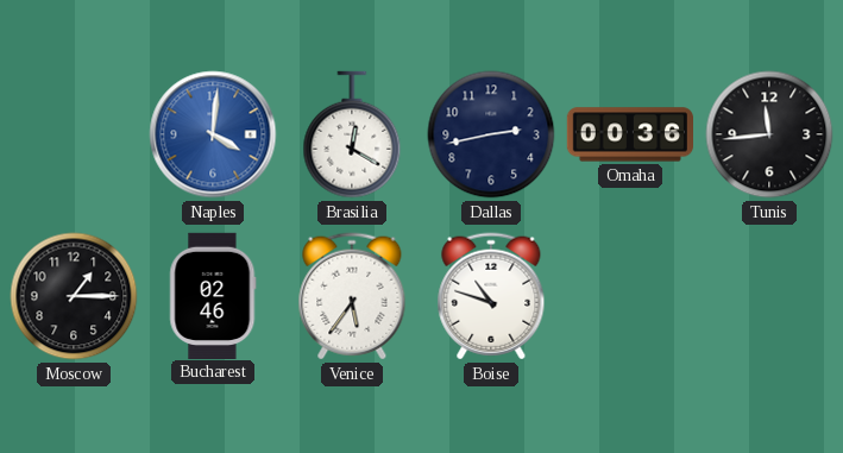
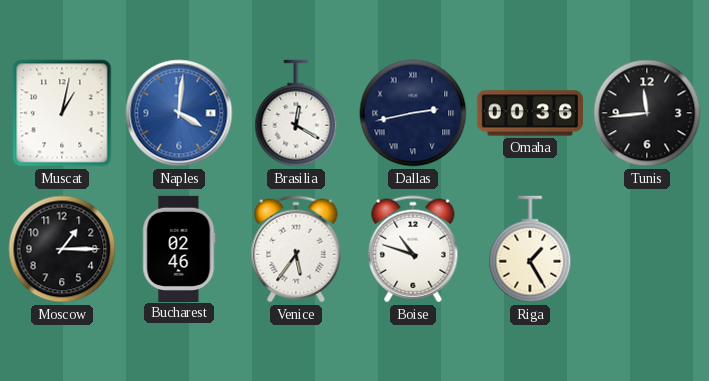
Muscat: none -> 1:02
Dallas numerals: Arabic -> Roman
Riga: none -> 1:25
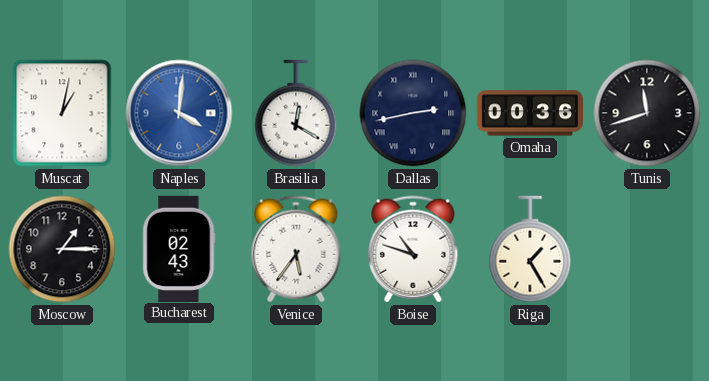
Tunis: 11:44 -> 11:42
Bucharest: 02:46 -> 02:43
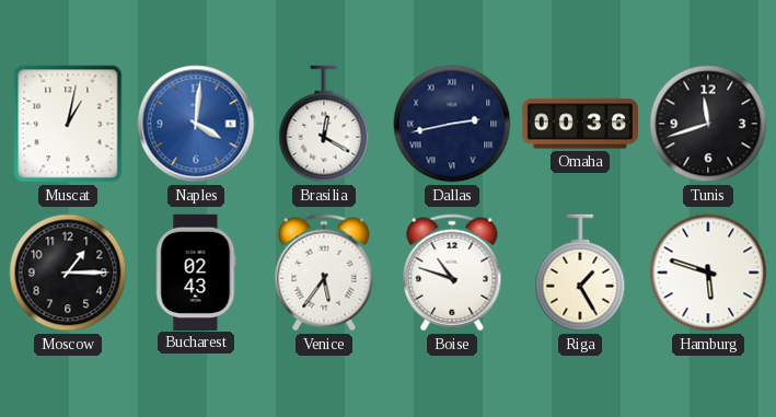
Hamburg: none -> 5:48
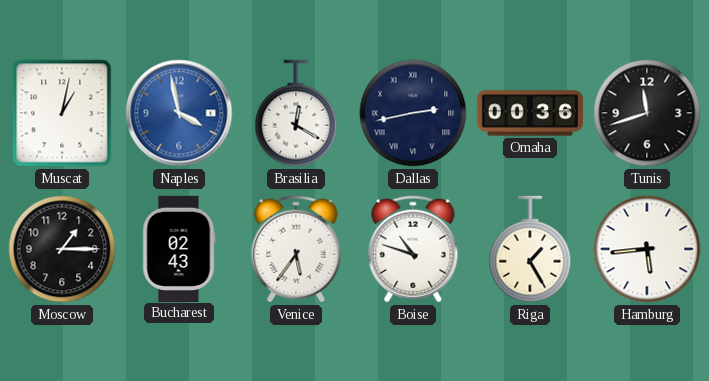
Naples: 4:01 -> 3:58
Hamburg: 5:48 -> 5:44
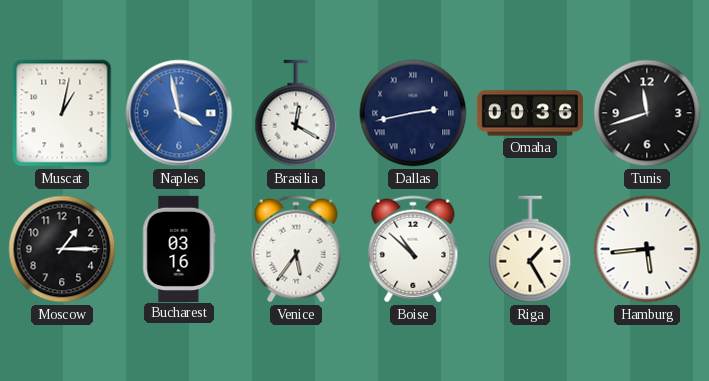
Bucharest: 02:43 -> 03:16
Boise: 10:48 -> 10:52
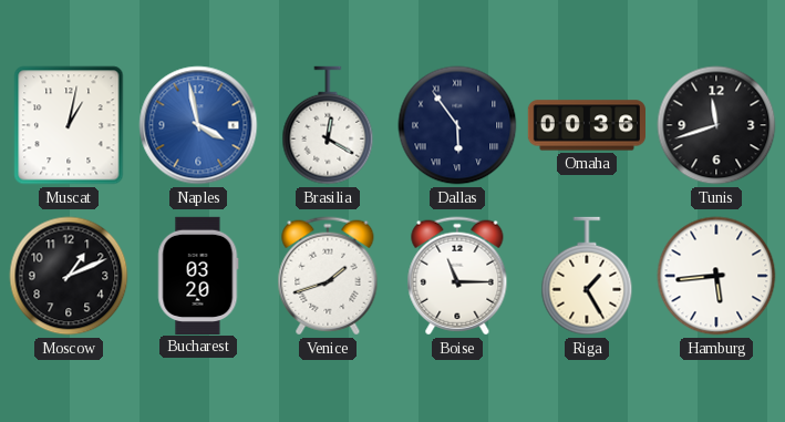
Dallas: 2:43 -> 5:54
Moscow: 1:15 -> 1:11
Bucharest: 03:16 -> 03:20
Venice: 5:36 -> 1:42
Boise: 10:52 -> 11:15
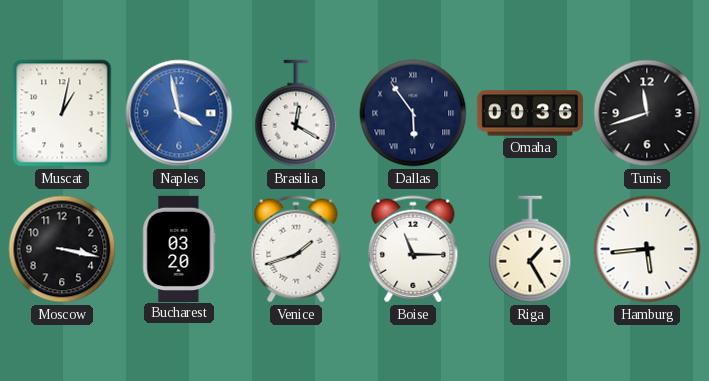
Moscow: 1:11 -> 3:17
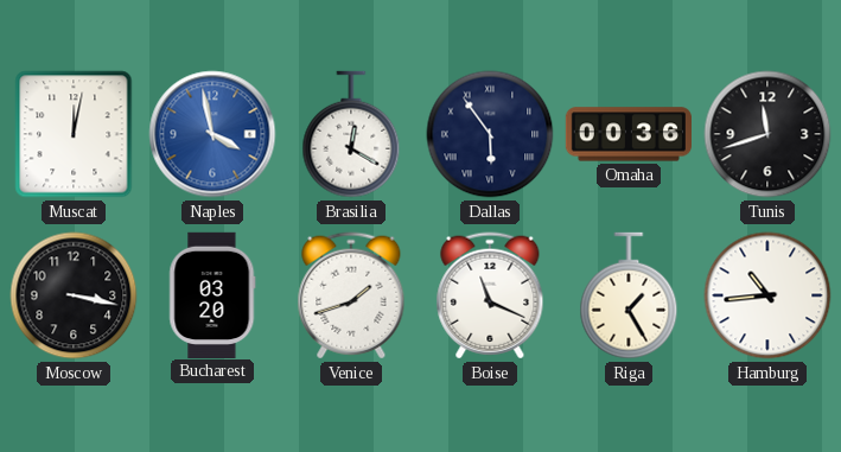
Muscat: 1:02 -> 12:02
Boise: 11:15 -> 11:19
Hamburg: 5:44 -> 10:44
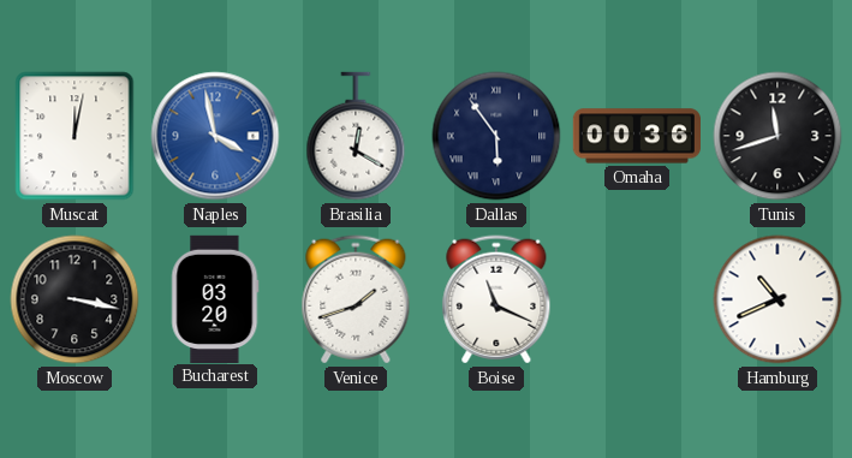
Riga: 1:25 -> none
Hamburg: 10:44 -> 10:41
